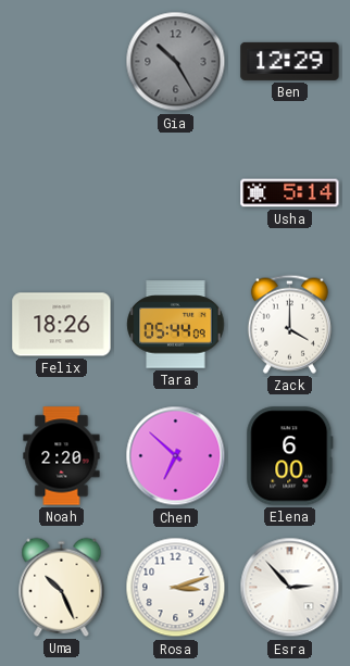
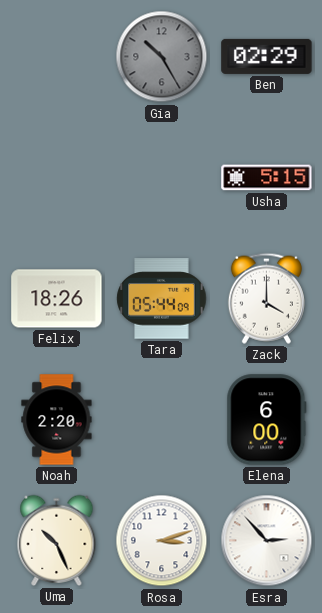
Ben: 12:29 -> 02:29
Usha: 5:14 -> 5:15
Chen: 6:52 -> none
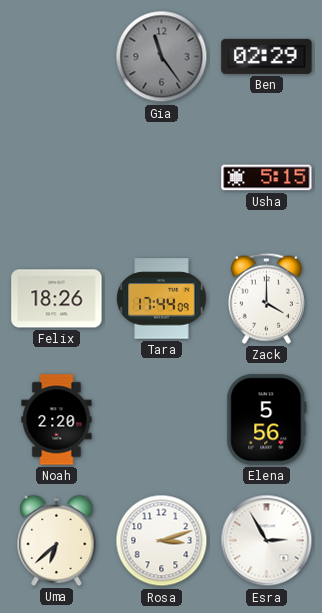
Gia: 10:25 -> 11:24
Tara: 05:44 -> 17:44
Elena: 6:00 -> 5:56
Uma: 10:26 -> 6:38
Esra: 2:53 -> 2:55
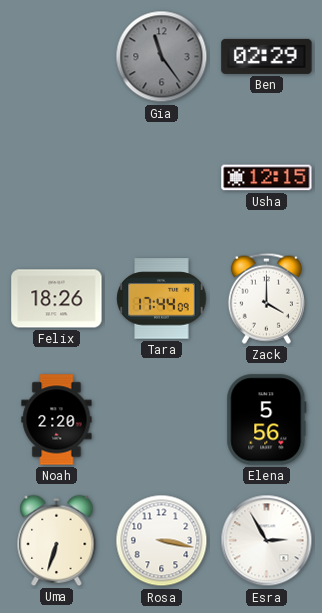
Usha: 5:15 -> 12:15
Uma: 6:38 -> 6:33
Rosa: 3:12 -> 3:17
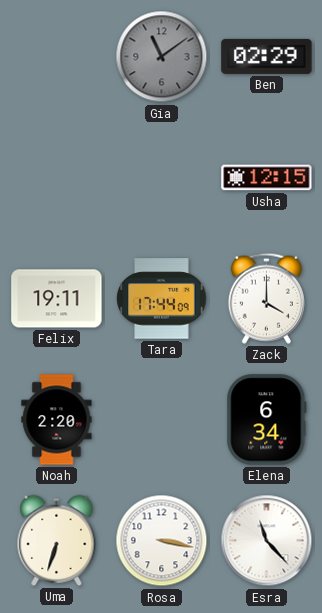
Gia: 11:24 -> 11:09
Felix: 18:26 -> 19:11
Elena: 5:56 -> 6:34
Esra: 2:55 -> 11:23
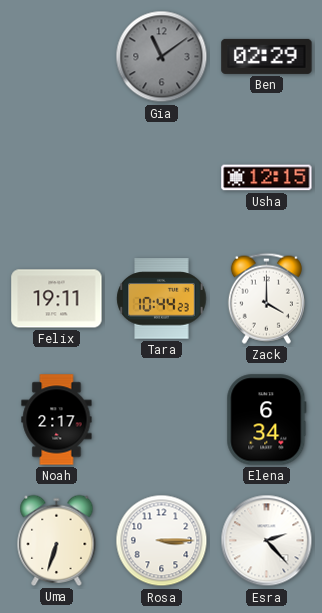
Tara: 17:44 -> 10:44
Noah: 2:20 -> 2:17
Rosa: 3:17 -> 3:15
Esra: 11:23 -> 2:23
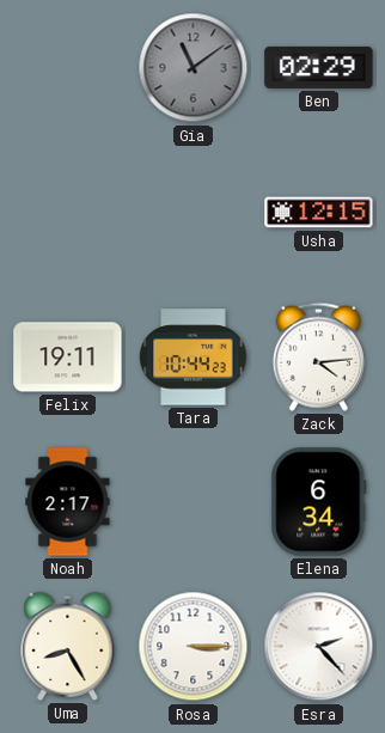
Zack: 4:00 -> 4:14
Uma: 6:33 -> 8:25
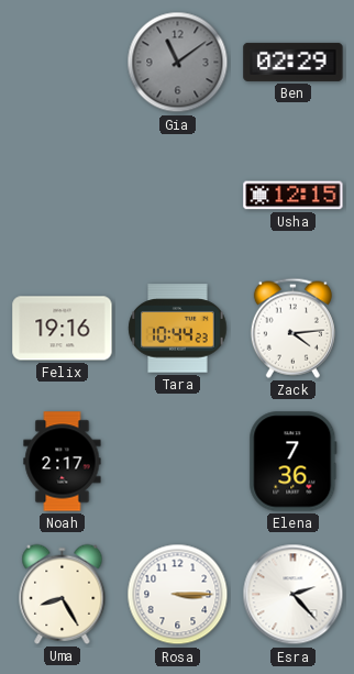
Felix: 19:11 -> 19:16
Elena: 6:34 -> 7:36
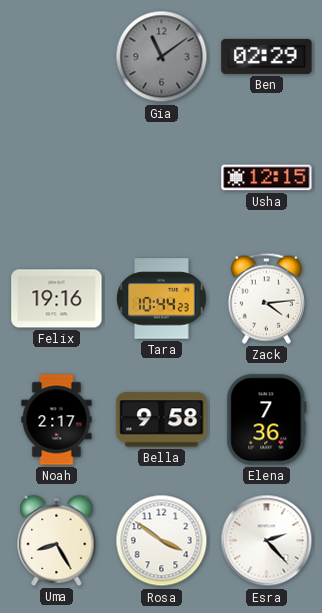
Bella: none -> 9:58
Rosa: 3:15 -> 3:51
